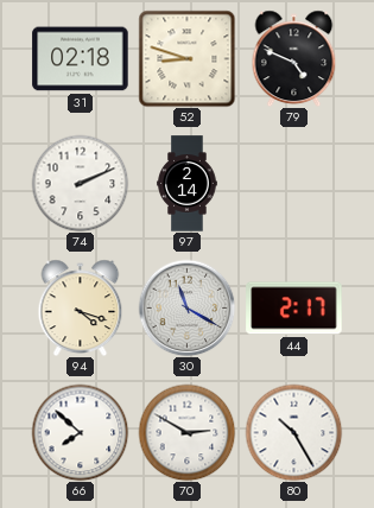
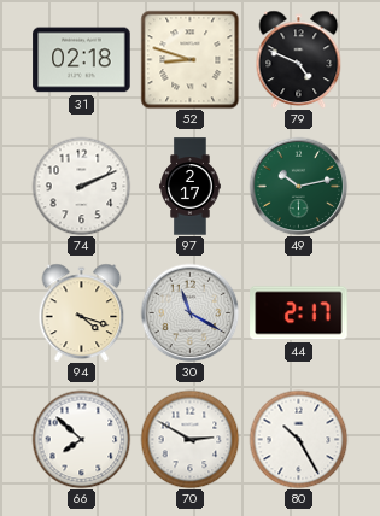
97: 2:14 -> 2:17
49: none -> 10:13
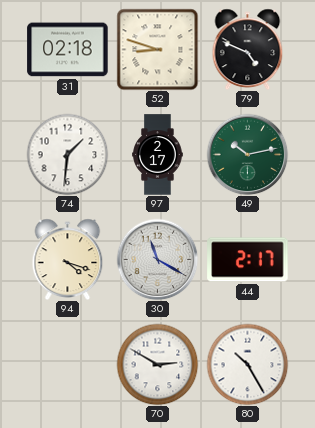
74: 2:11 -> 1:31
66: 7:52 -> none
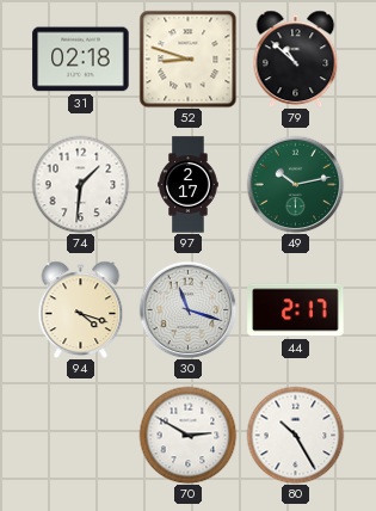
79: 4:49 -> 10:52
30: 11:20 -> 11:18
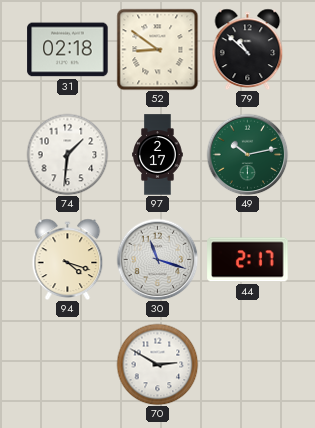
52: 8:48 -> 8:51
80: 10:25 -> none
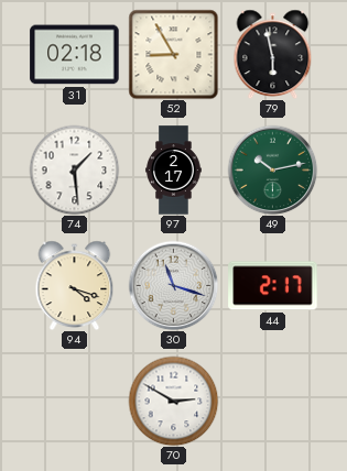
52: 8:51 -> 8:55
79: 10:52 -> 5:58
74: 1:31 -> 1:29
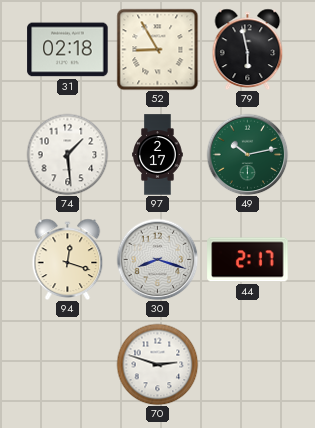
94: 4:18 -> 12:18
30: 11:18 -> 8:18
70: 2:50 -> 2:48
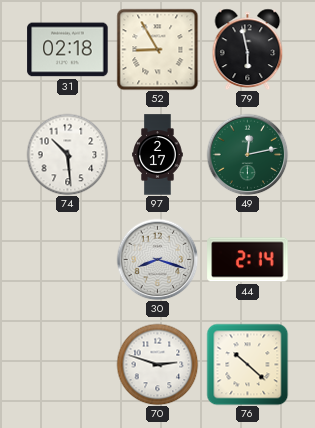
74: 1:29 -> 10:29
49: 10:13 -> 12:13
94: 12:18 -> none
44: 2:17 -> 2:14
76: none -> 10:22
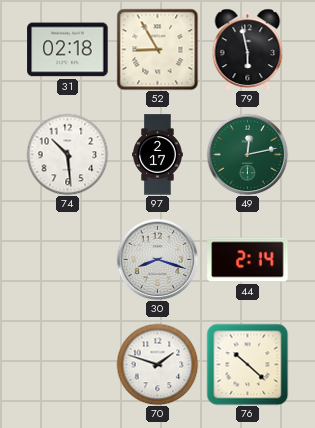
70: 2:48 -> 1:48
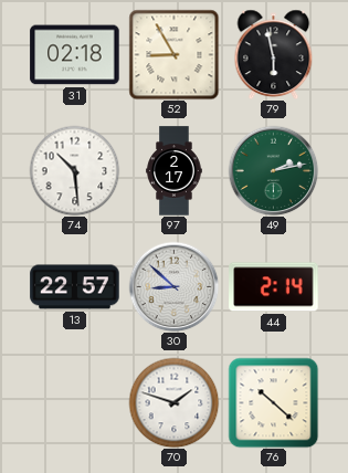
49: 12:13 -> 2:13
13: none -> 22:57
30: 8:18 -> 8:52
